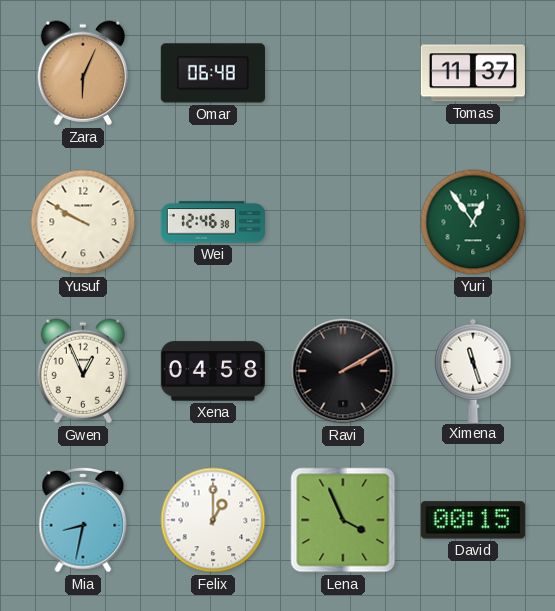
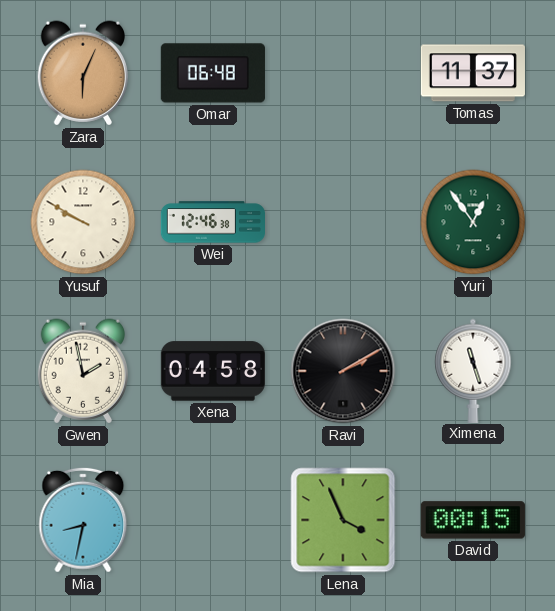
Gwen: 12:56 -> 1:58
Felix: 1:00 -> none
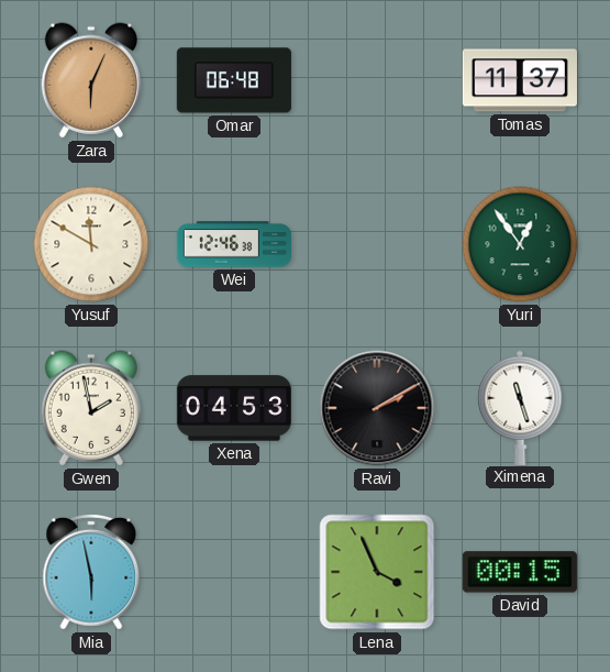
Yusuf: 9:50 -> 11:50
Xena: 04:58 -> 04:53
Mia: 8:32 -> 5:58
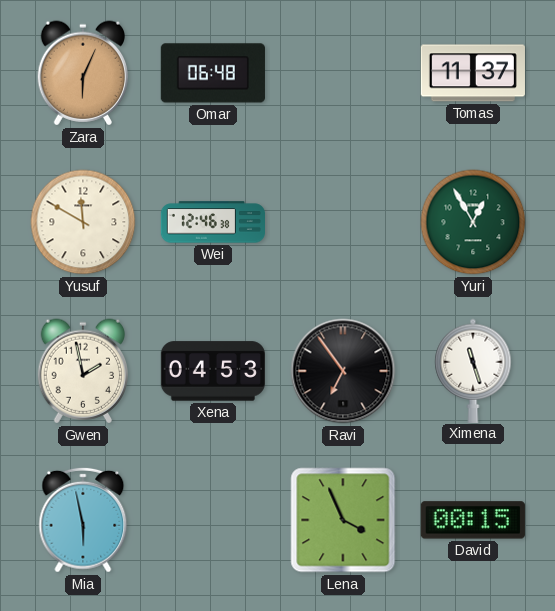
Yuri: 12:54 -> 12:55
Ravi: 2:10 -> 6:54
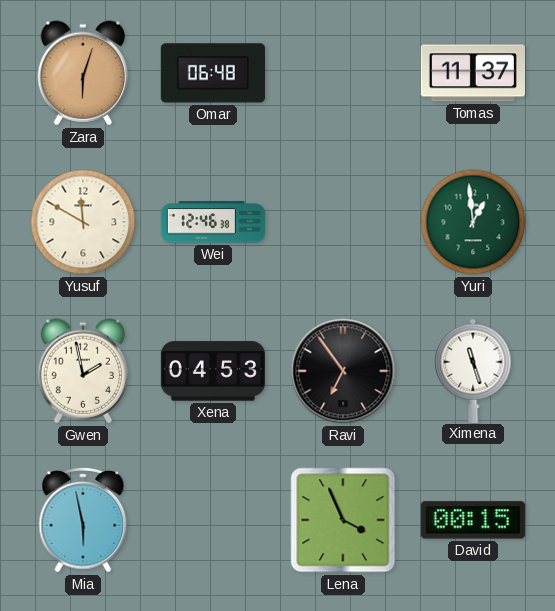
Zara: 6:04 -> 6:03
Yuri: 12:55 -> 12:59
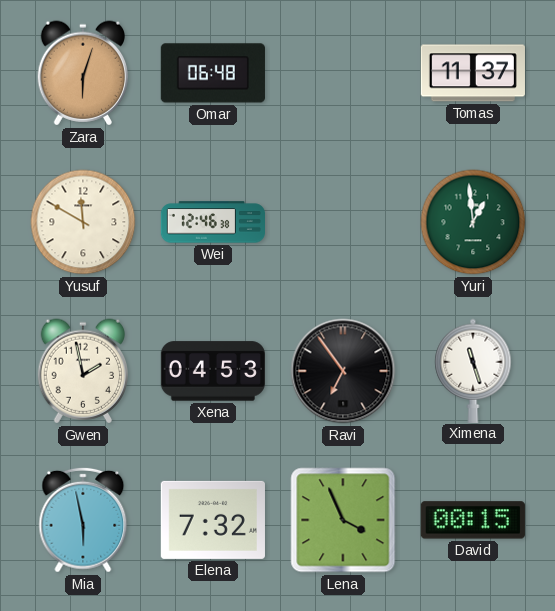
Elena: none -> 7:32
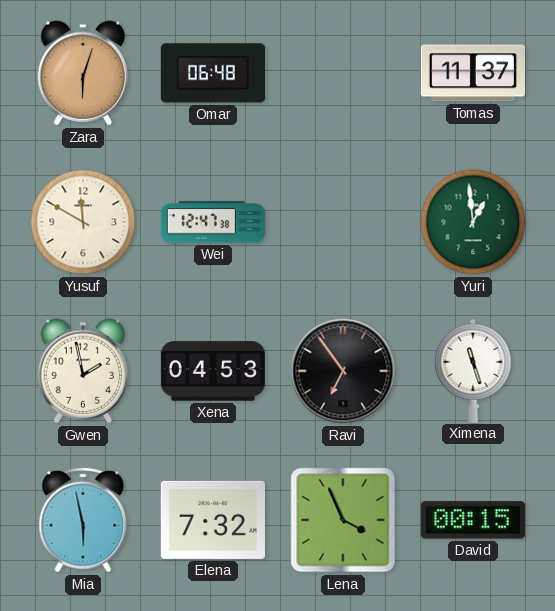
Wei: 12:46 -> 12:47
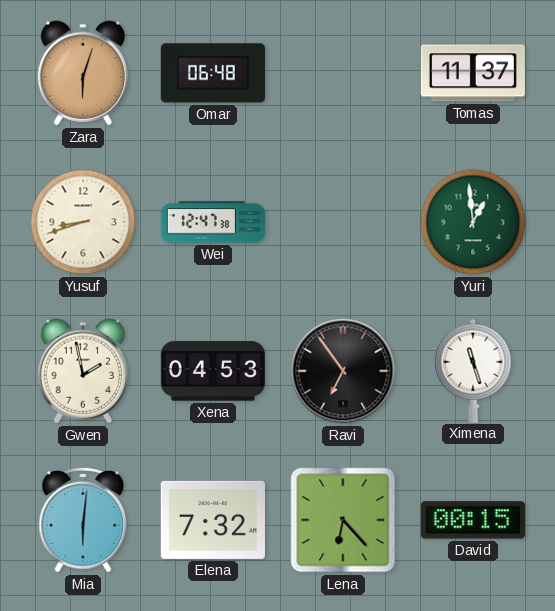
Yusuf: 11:50 -> 8:42
Mia: 5:58 -> 6:01
Lena: 3:56 -> 6:23
